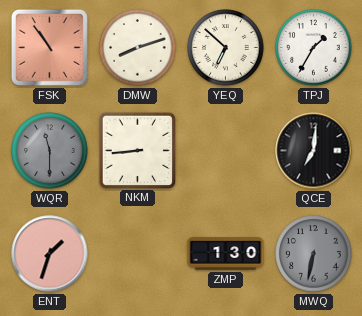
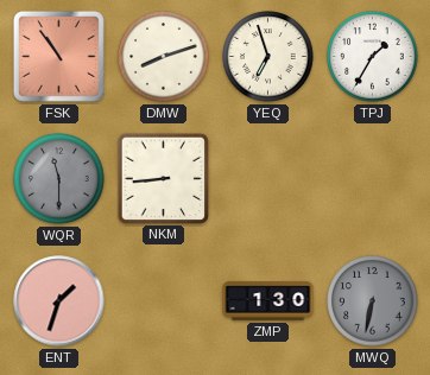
YEQ: 6:52 -> 6:57
QCE: 7:01 -> none
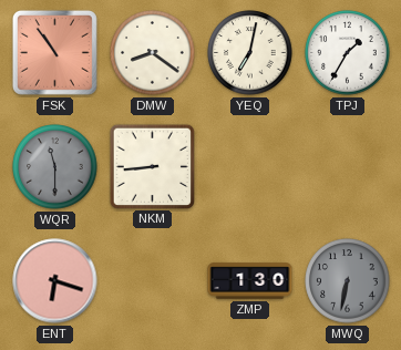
DMW: 8:12 -> 8:21
YEQ: 6:57 -> 7:02
ENT: 1:33 -> 6:18
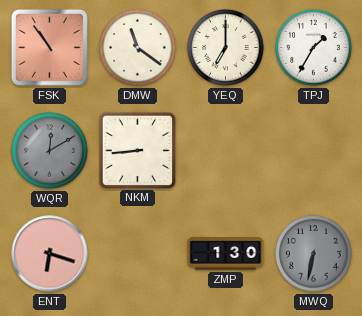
DMW: 8:21 -> 11:21
YEQ: 7:02 -> 7:00
WQR: 11:30 -> 12:10
